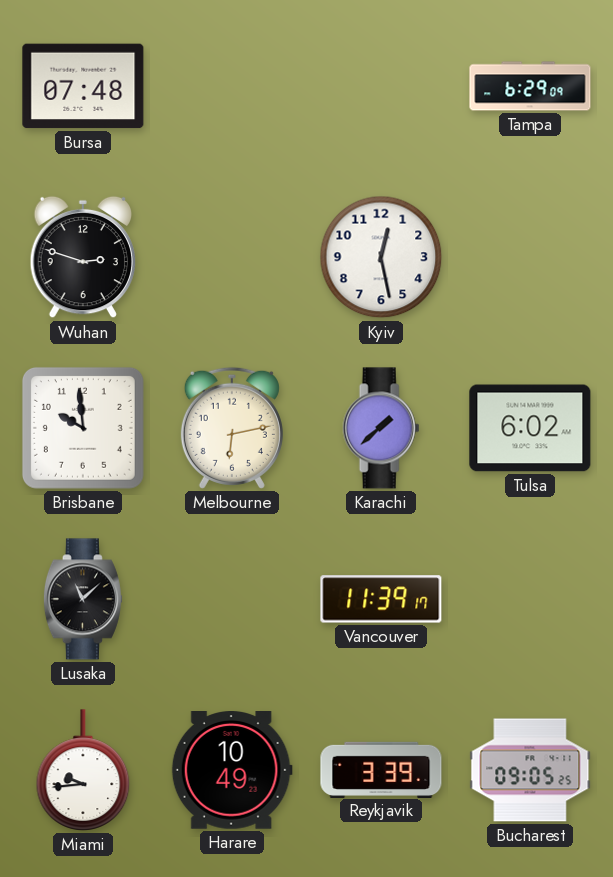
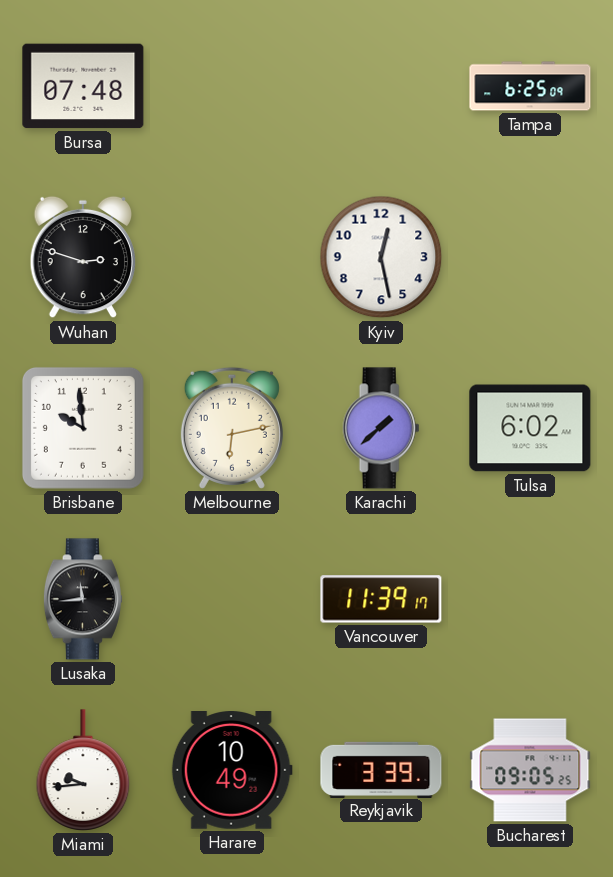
Tampa: 6:29 -> 6:25
Lusaka: 11:08 -> 11:44
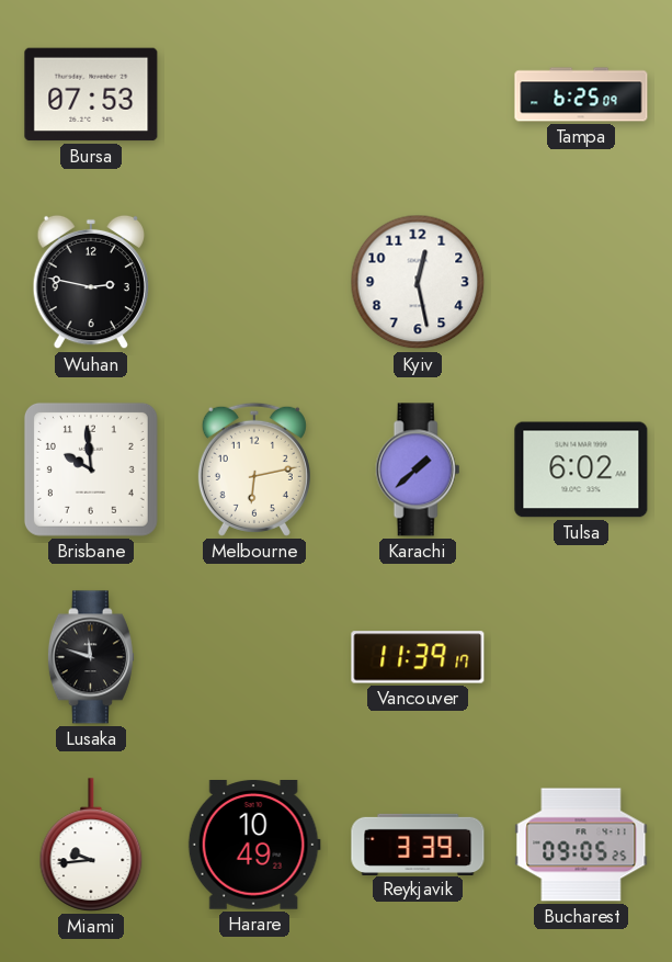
Bursa: 07:48 -> 07:53
Wuhan: 2:48 -> 2:47
Lusaka: 11:44 -> 11:48
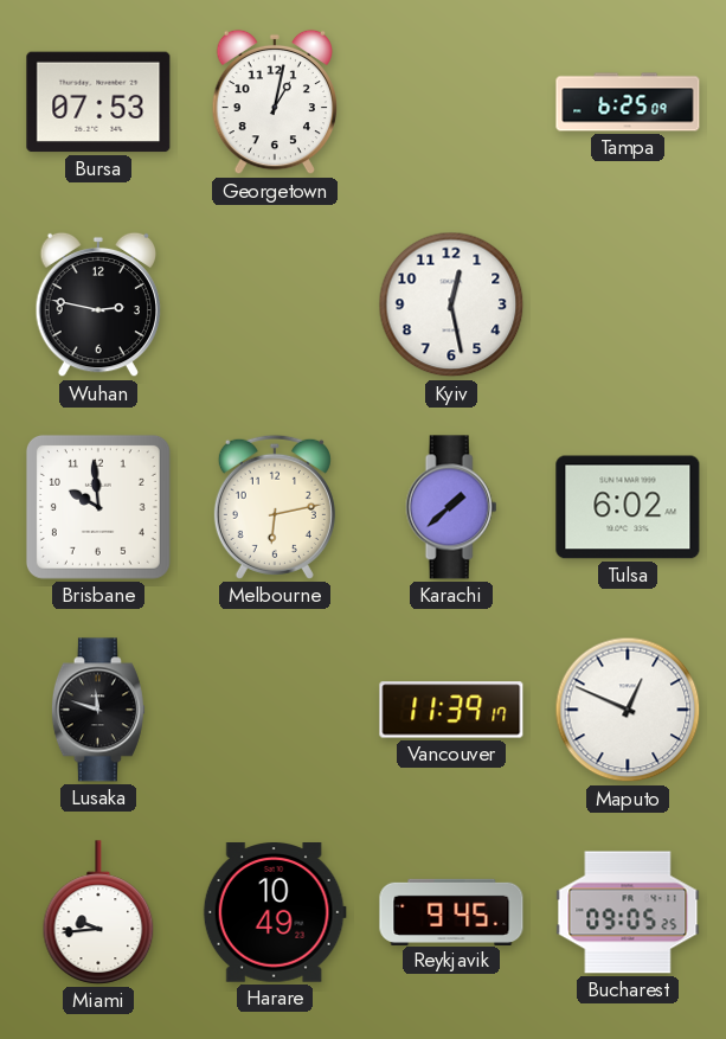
Georgetown: none -> 1:02
Maputo: none -> 12:49
Reykjavik: 3:39 -> 9:45
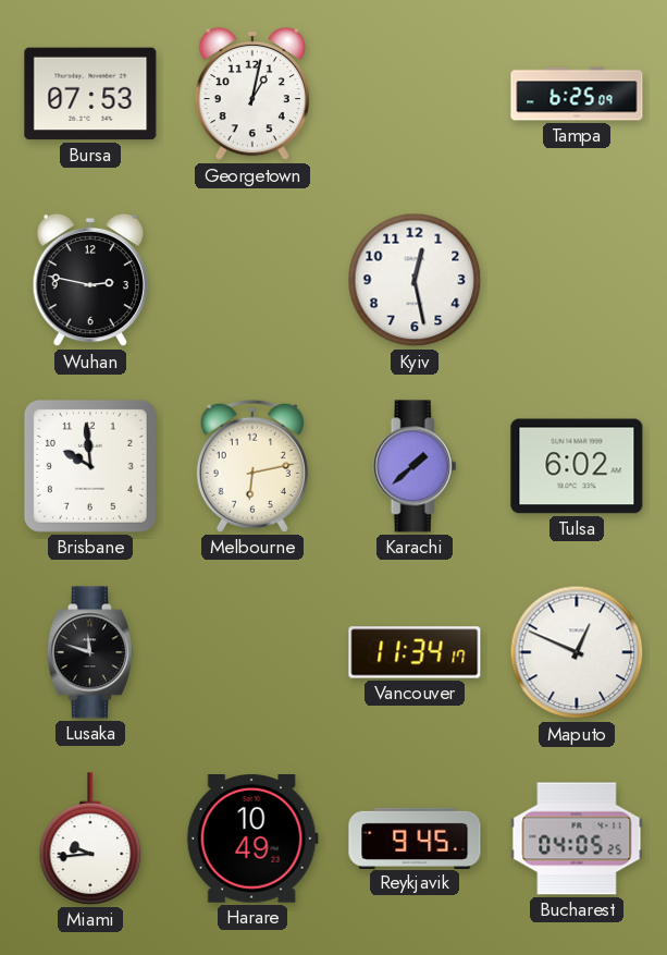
Vancouver: 11:39 -> 11:34
Bucharest: 09:05 -> 04:05
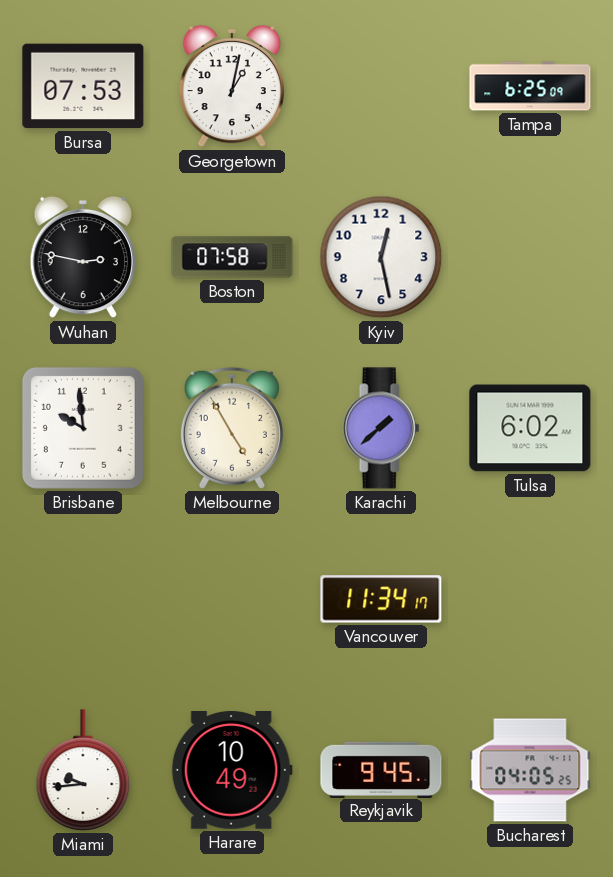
Boston: none -> 07:58
Melbourne: 6:13 -> 4:55
Lusaka: 11:48 -> none
Maputo: 12:49 -> none
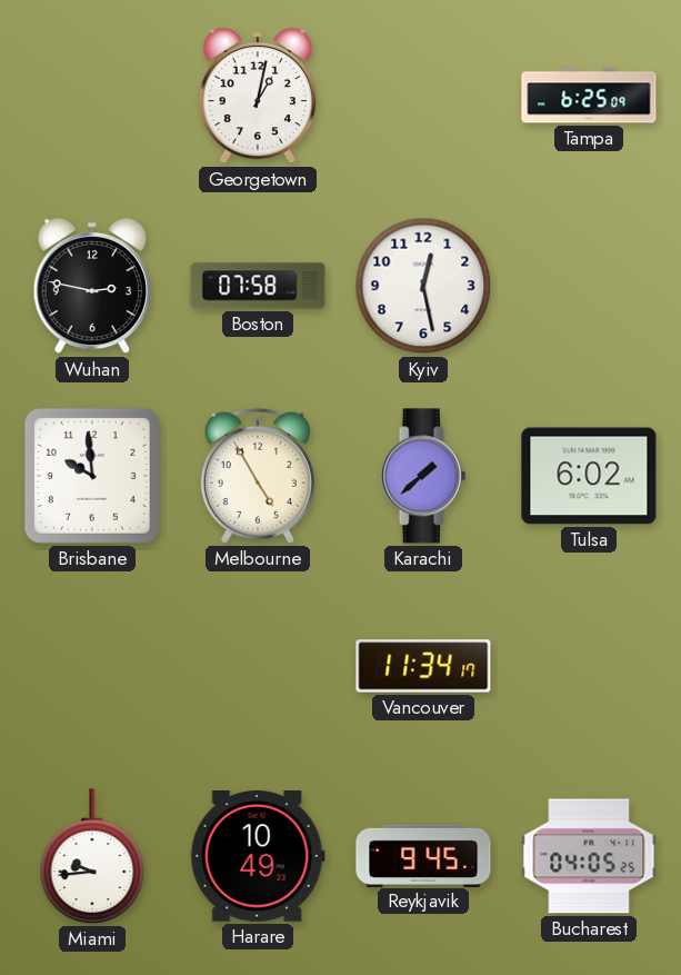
Bursa: 07:53 -> none
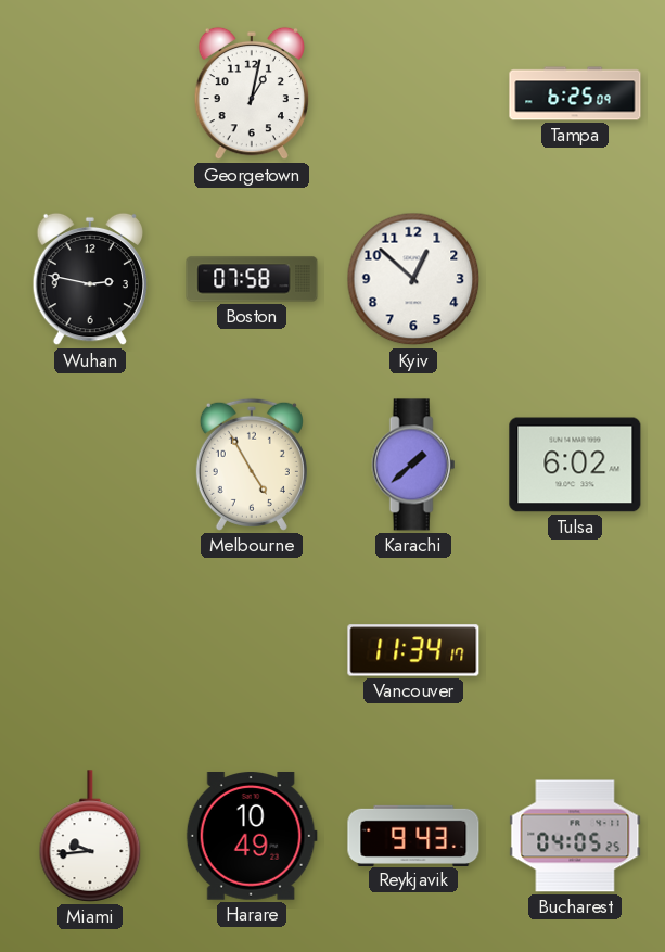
Kyiv: 12:28 -> 12:52
Brisbane: 9:59 -> none
Reykjavik: 9:45 -> 9:43
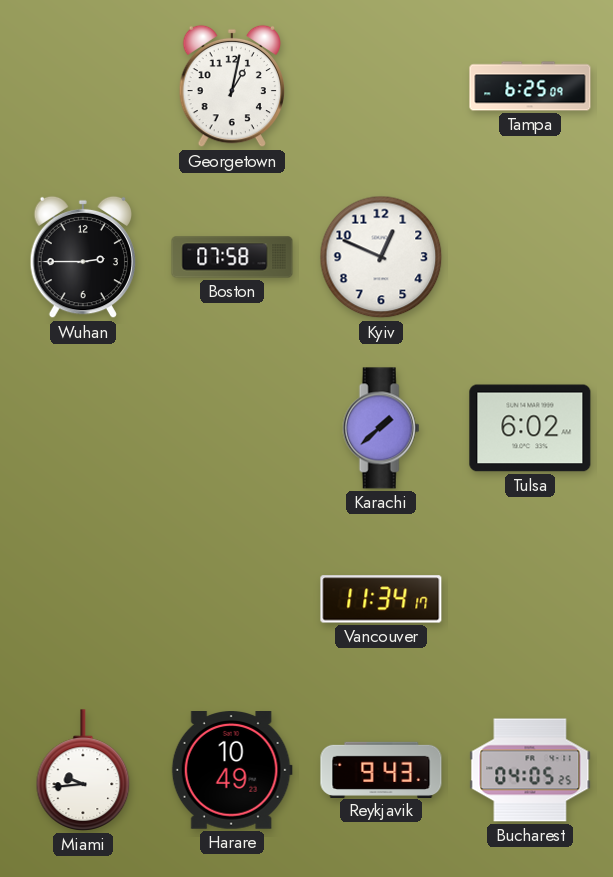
Wuhan: 2:47 -> 2:45
Kyiv: 12:52 -> 12:49
Melbourne: 4:55 -> none
